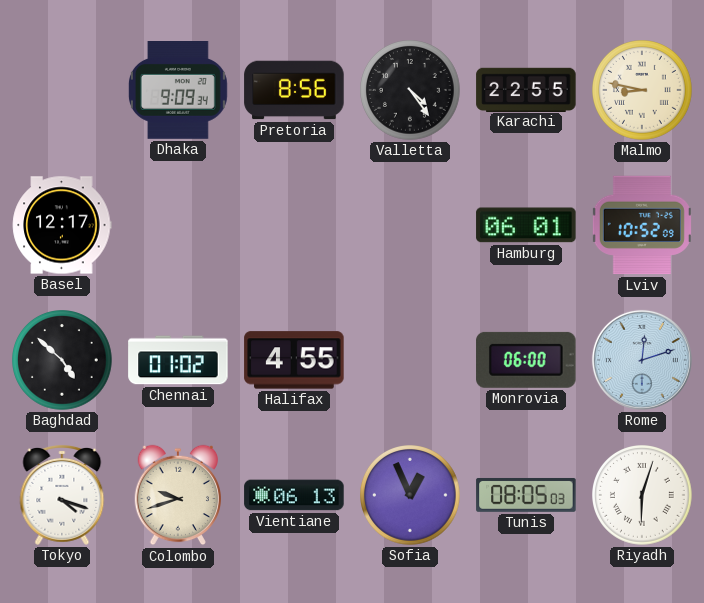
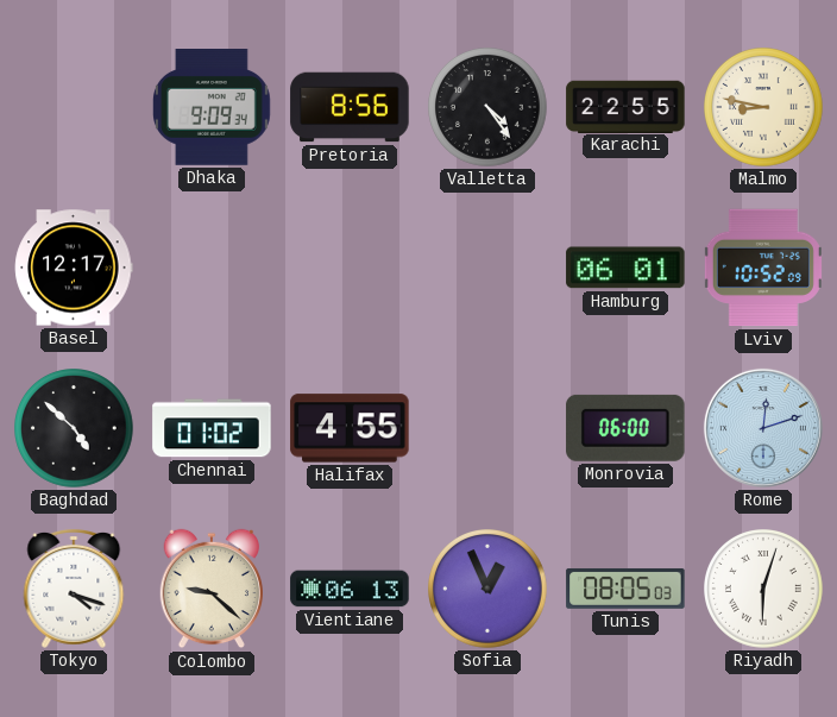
Colombo: 9:42 -> 9:22
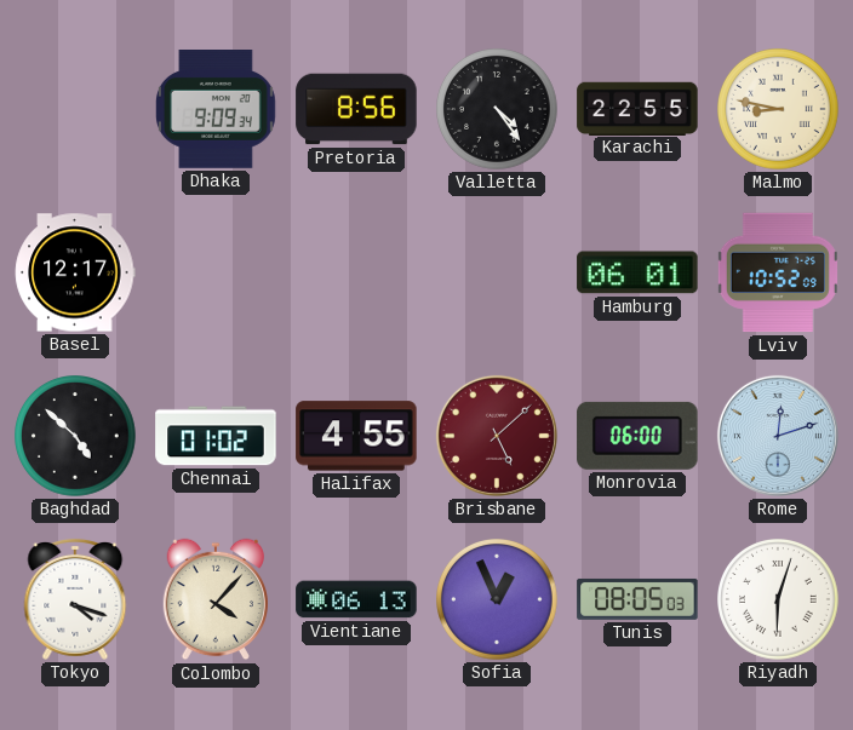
Brisbane: none -> 5:08
Colombo: 9:22 -> 4:07
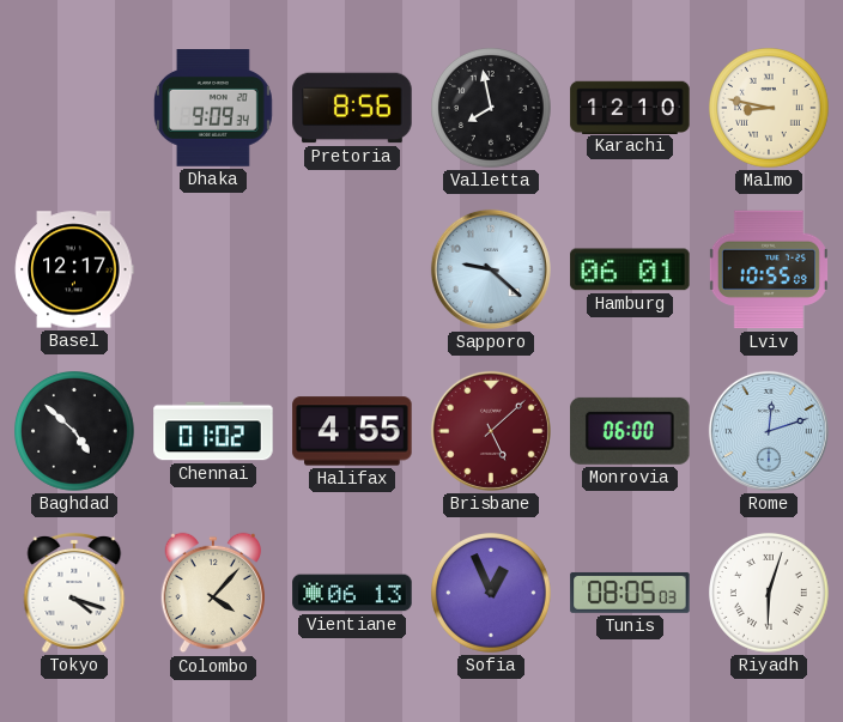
Valletta: 4:24 -> 7:58
Karachi: 22:55 -> 12:10
Sapporo: none -> 9:22
Lviv: 10:52 -> 10:55
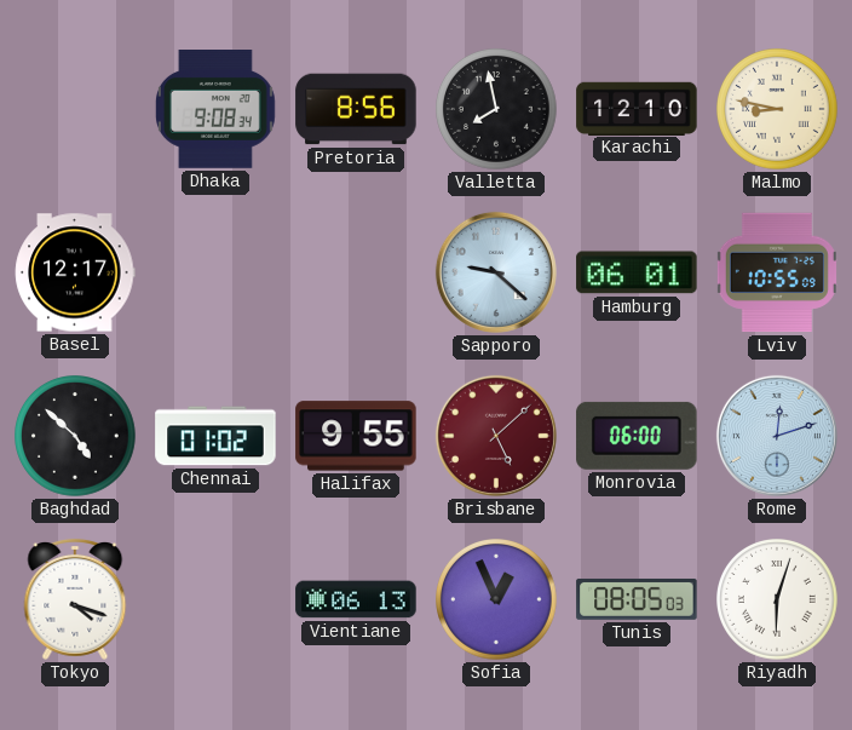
Dhaka: 9:09 -> 9:08
Halifax: 4:55 -> 9:55
Colombo: 4:07 -> none
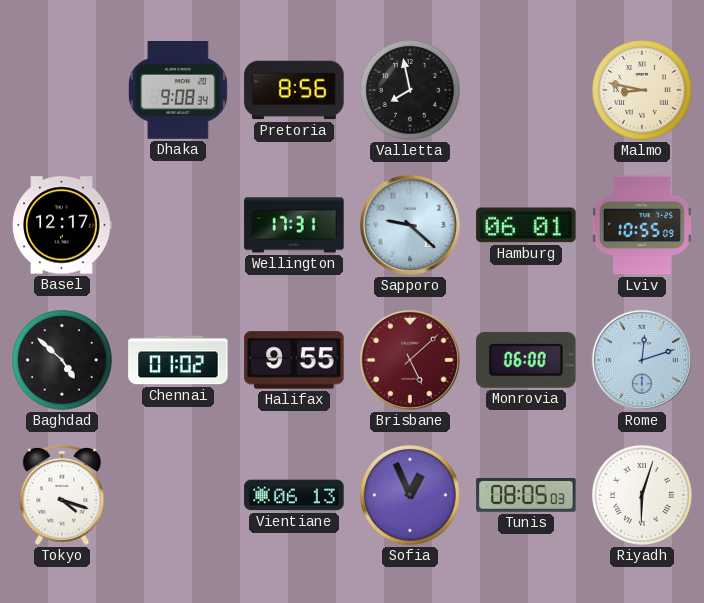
Karachi: 12:10 -> none
Wellington: none -> 17:31
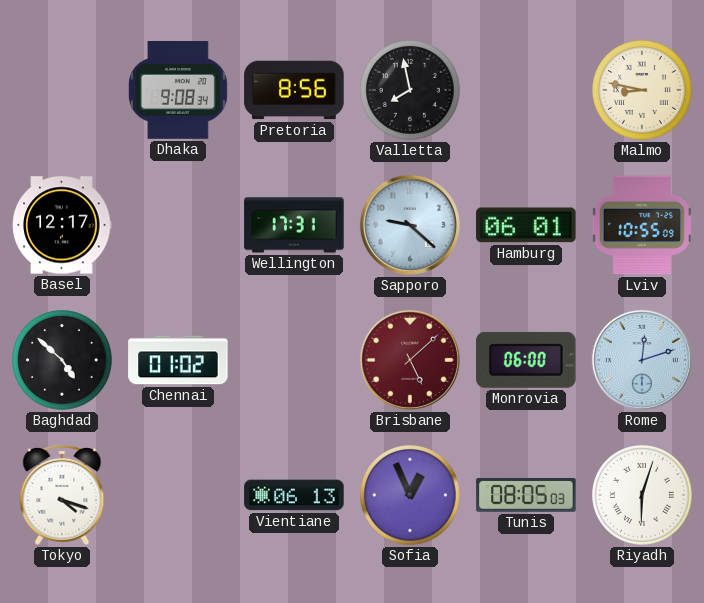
Halifax: 9:55 -> none
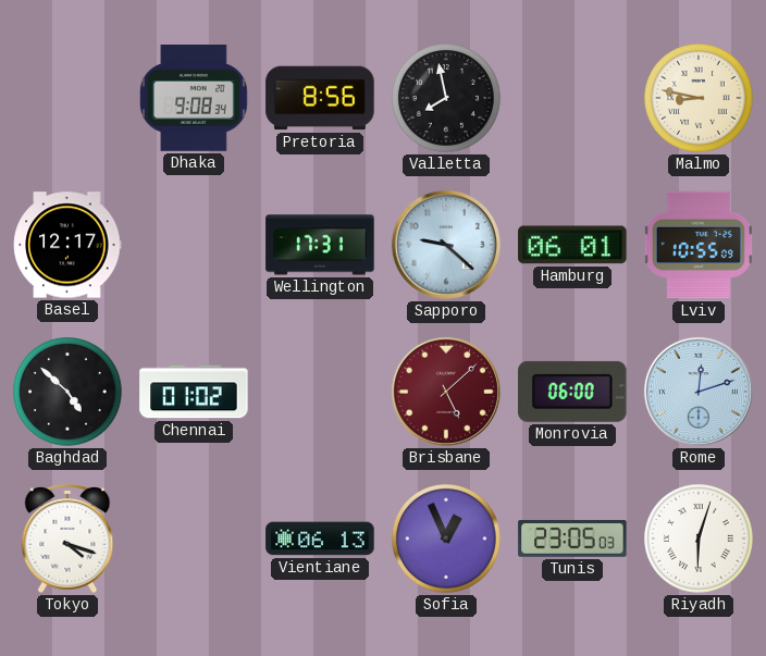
Tunis: 08:05 -> 23:05
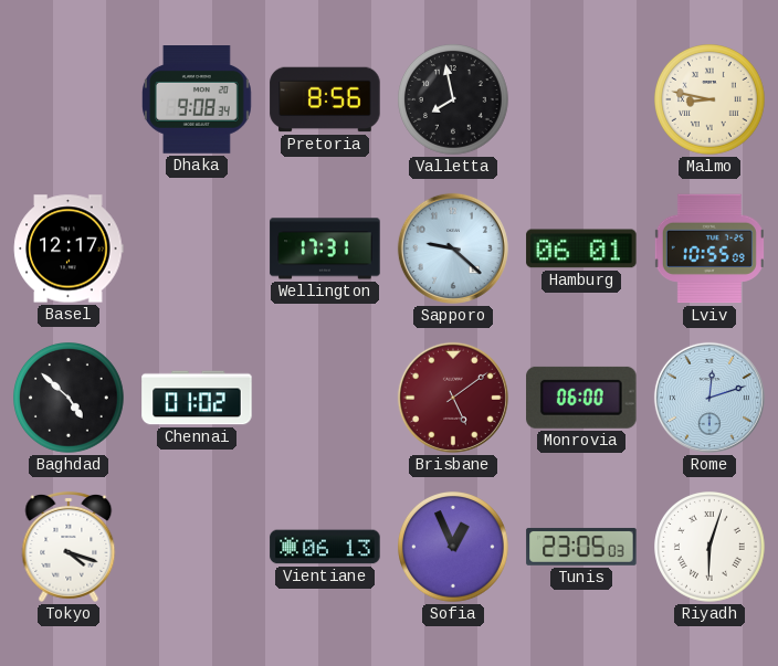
Brisbane: 5:08 -> 5:09
